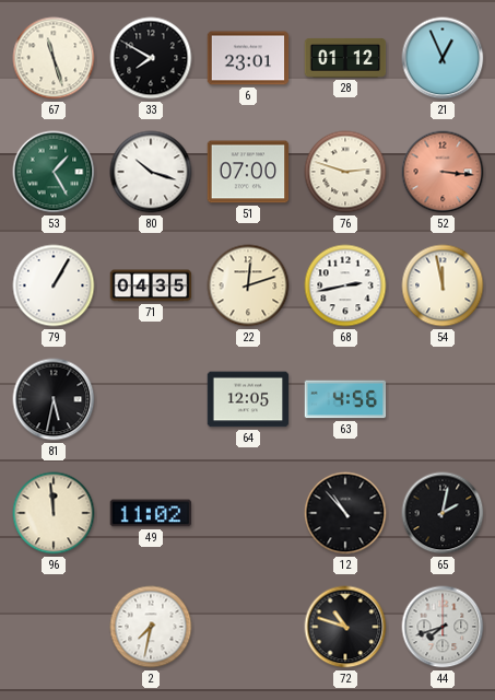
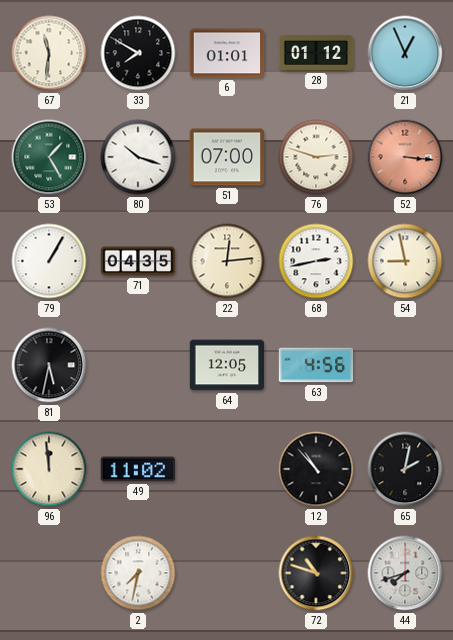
67: 11:27 -> 11:31
6: 23:01 -> 01:01
22: 12:12 -> 12:14
54: 11:58 -> 8:58
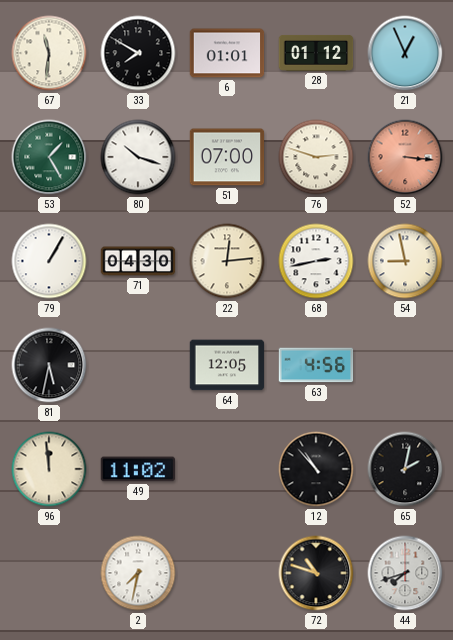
71: 04:35 -> 04:30
